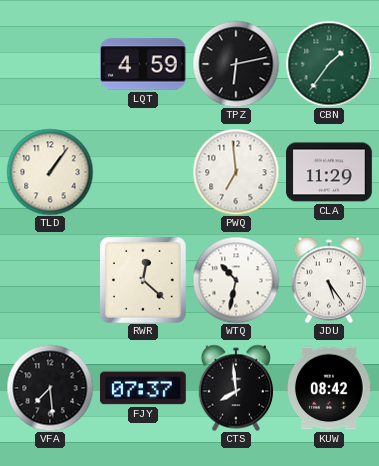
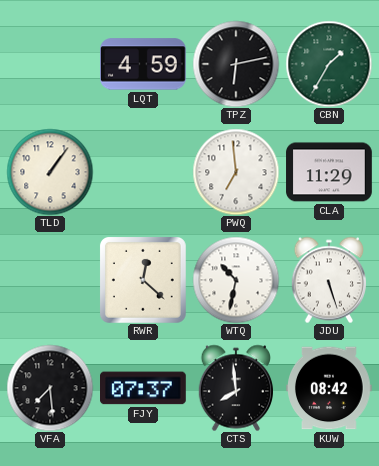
CBN: 1:36 -> 1:35
JDU: 5:24 -> 5:27
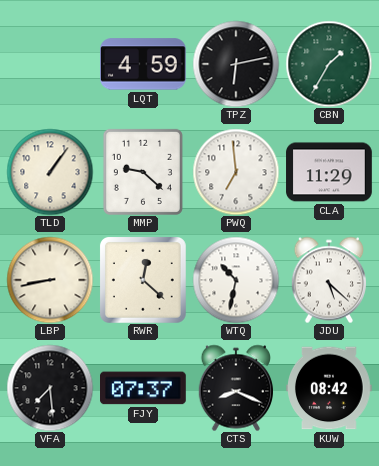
MMP: none -> 9:22
LBP: none -> 8:43
JDU: 5:27 -> 5:22
CTS: 7:59 -> 8:19
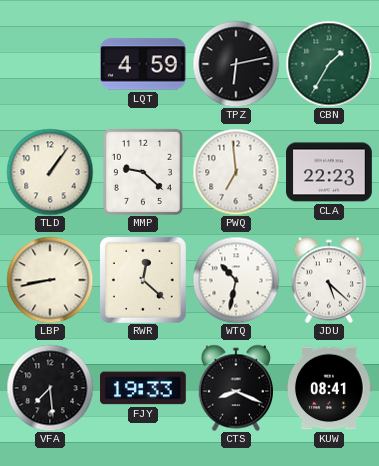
CLA: 11:29 -> 22:23
FJY: 07:37 -> 19:33
KUW: 08:42 -> 08:41
